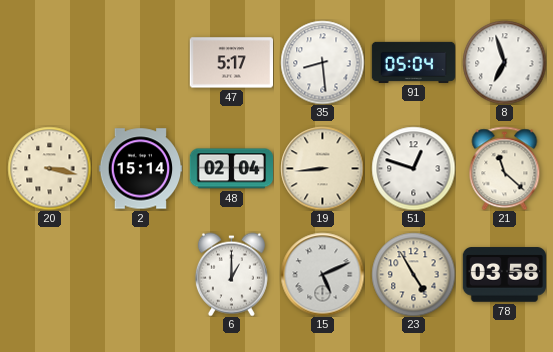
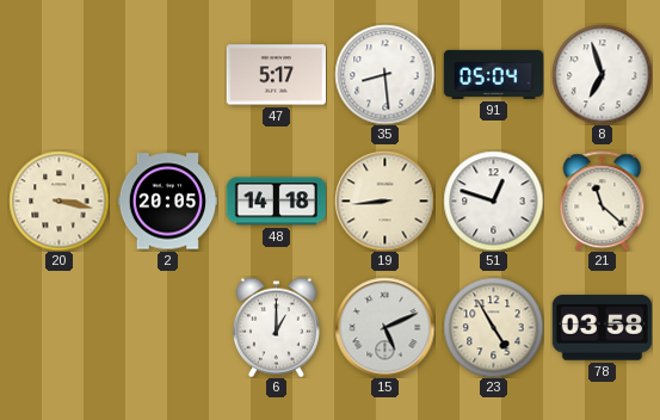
2: 15:14 -> 20:05
48: 02:04 -> 14:18
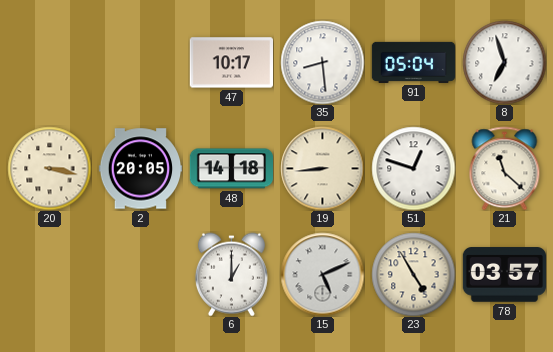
47: 5:17 -> 10:17
78: 03:58 -> 03:57
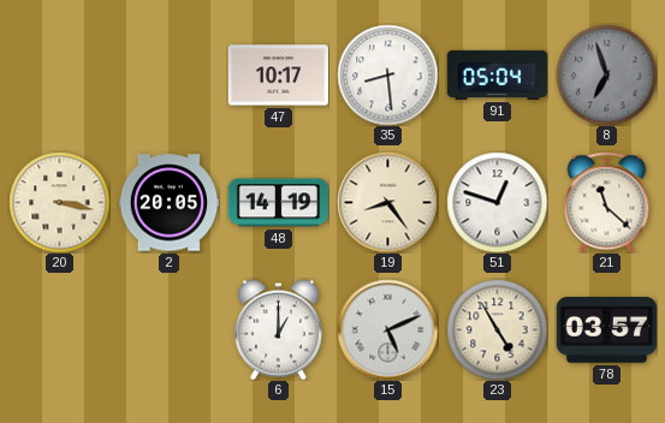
8 dial: white -> grey
48: 14:18 -> 14:19
19: 8:44 -> 8:24
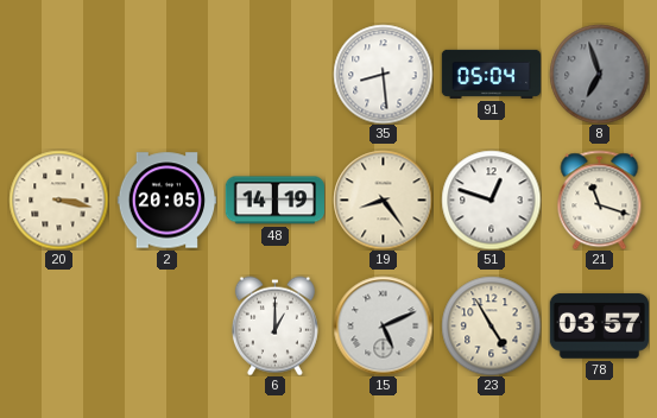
47: 10:17 -> none
21: 11:22 -> 11:18
